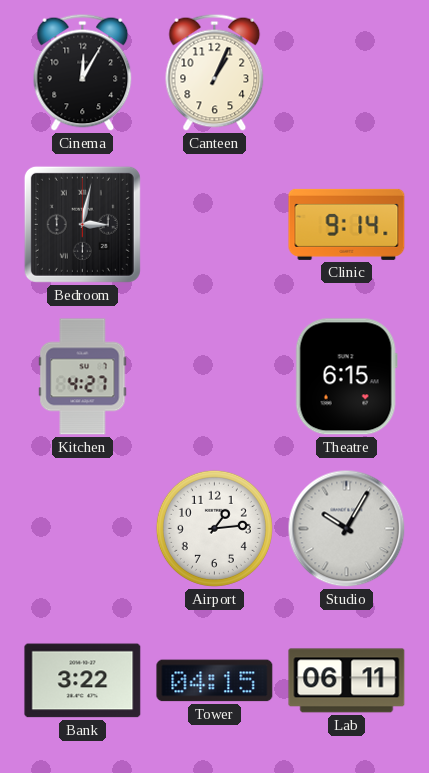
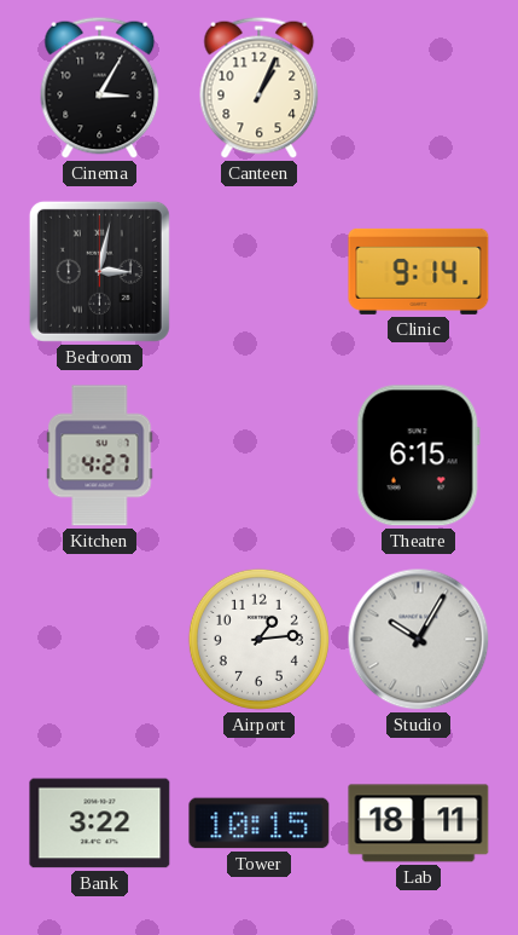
Cinema: 12:05 -> 3:05
Tower: 04:15 -> 10:15
Lab: 06:11 -> 18:11
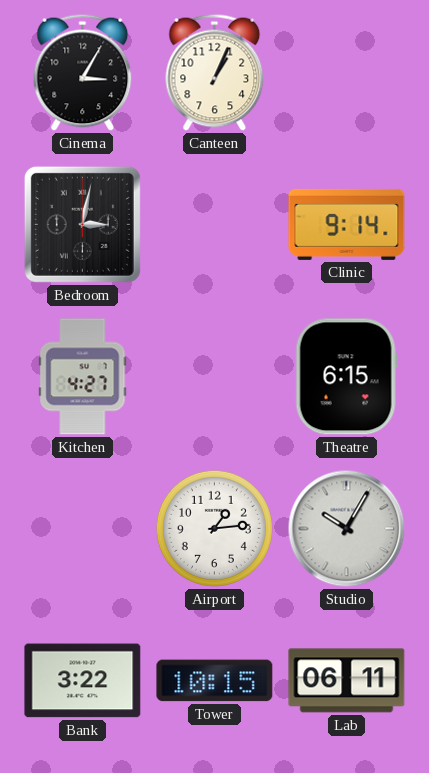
Lab: 18:11 -> 06:11
